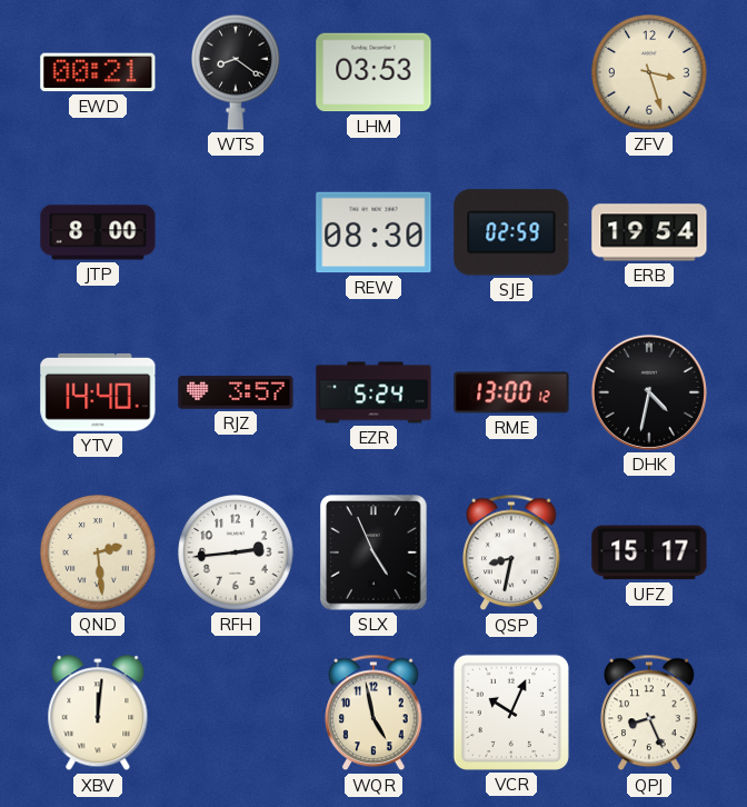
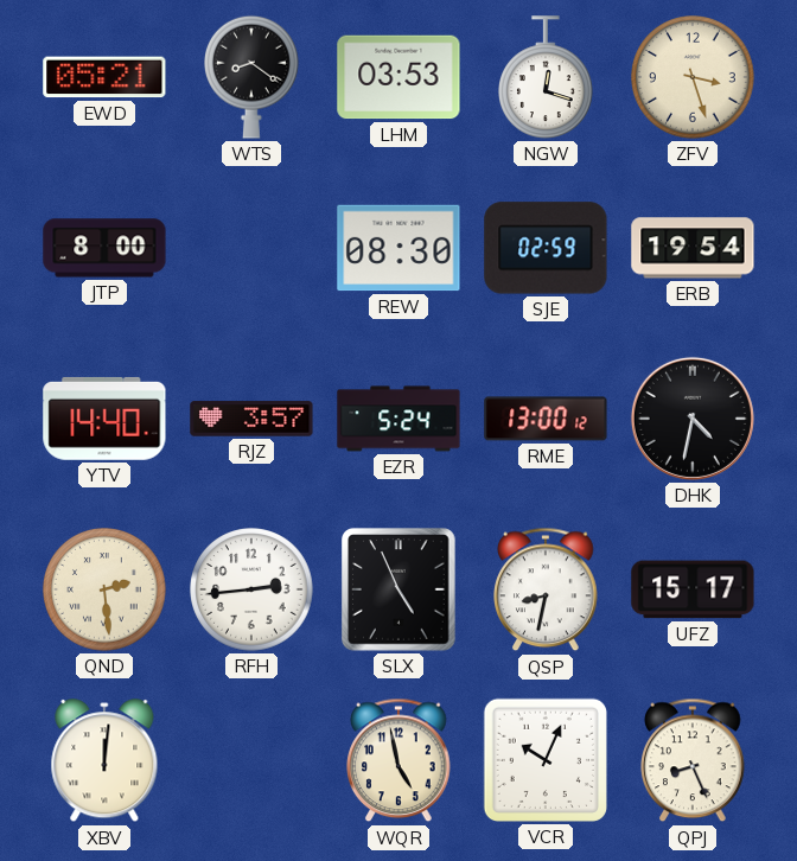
EWD: 00:21 -> 05:21
NGW: none -> 12:18
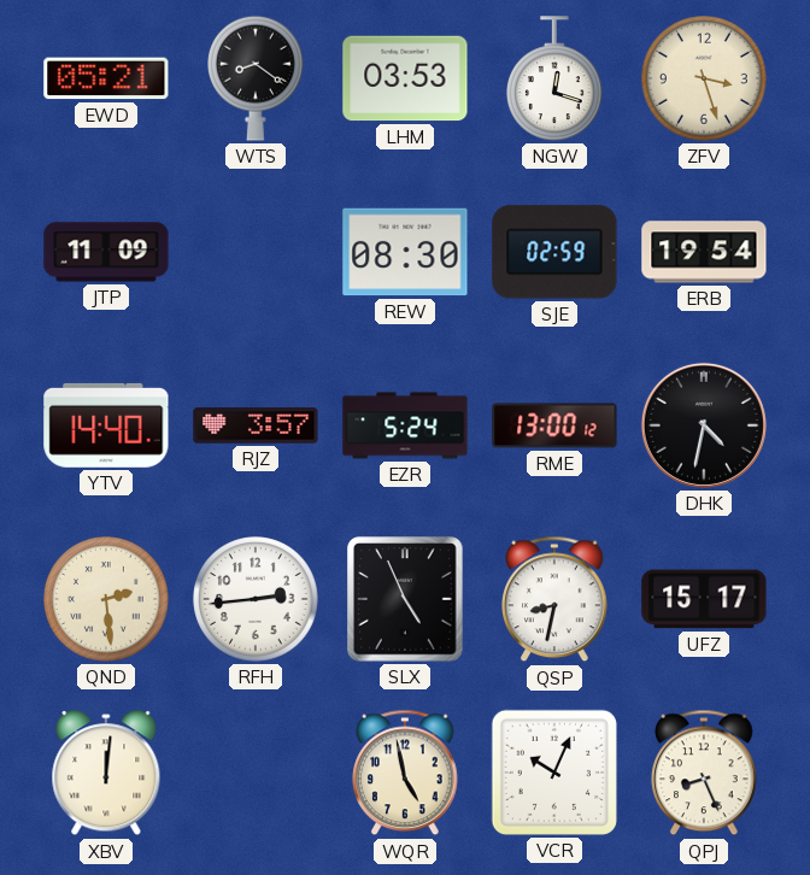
JTP: 8:00 -> 11:09
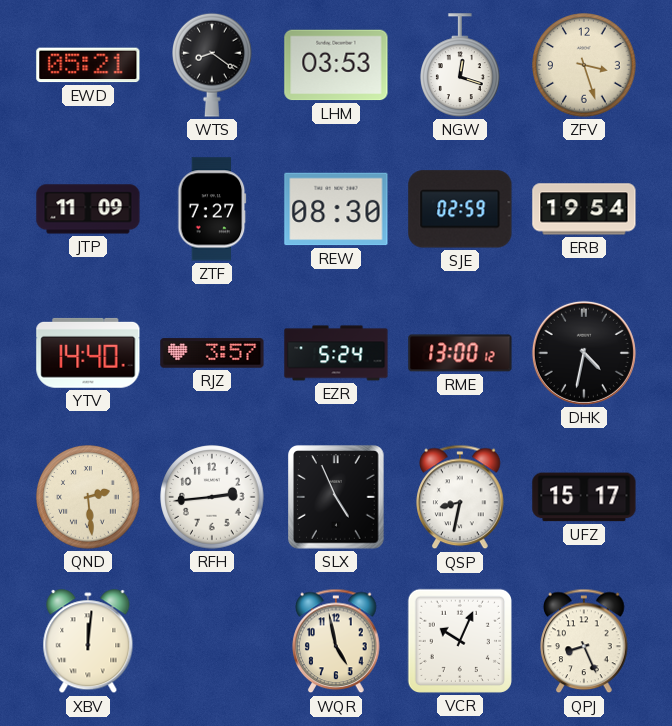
ZTF: none -> 7:27
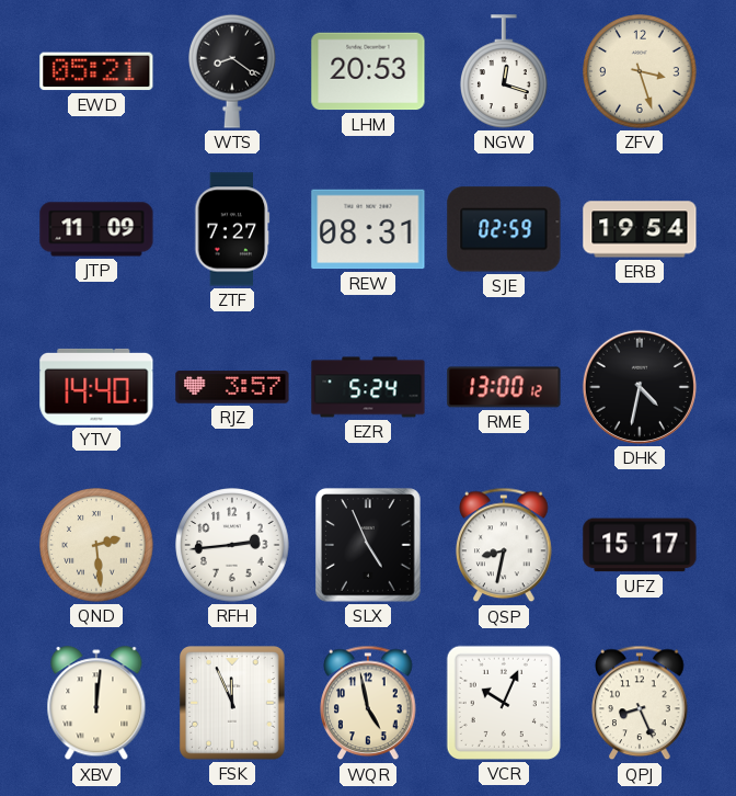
LHM: 03:53 -> 20:53
REW: 08:30 -> 08:31
FSK: none -> 11:56
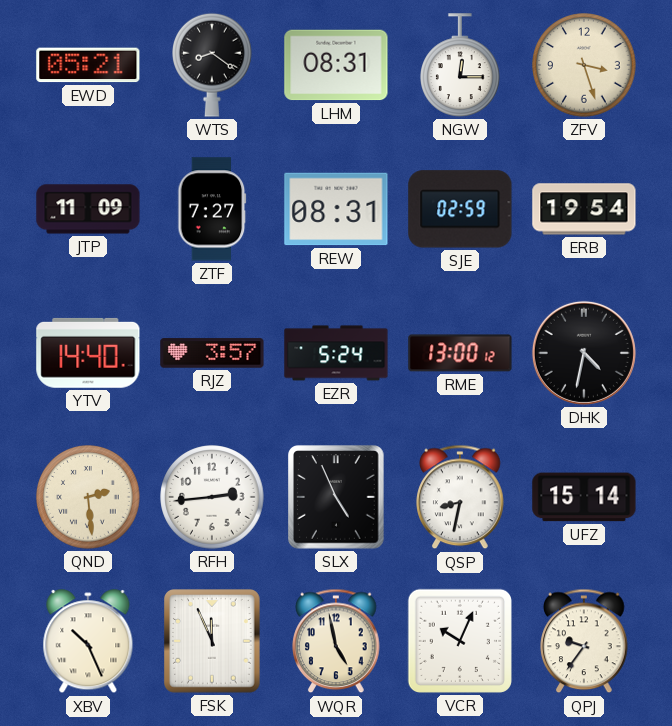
LHM: 20:53 -> 08:31
NGW: 12:18 -> 12:15
UFZ: 15:17 -> 15:14
XBV: 12:01 -> 10:26
QPJ: 8:26 -> 9:36
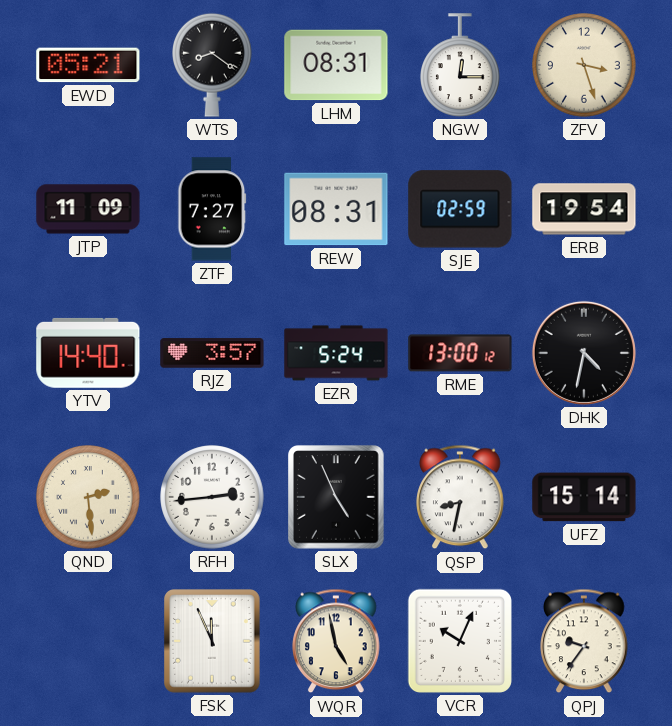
XBV: 10:26 -> none
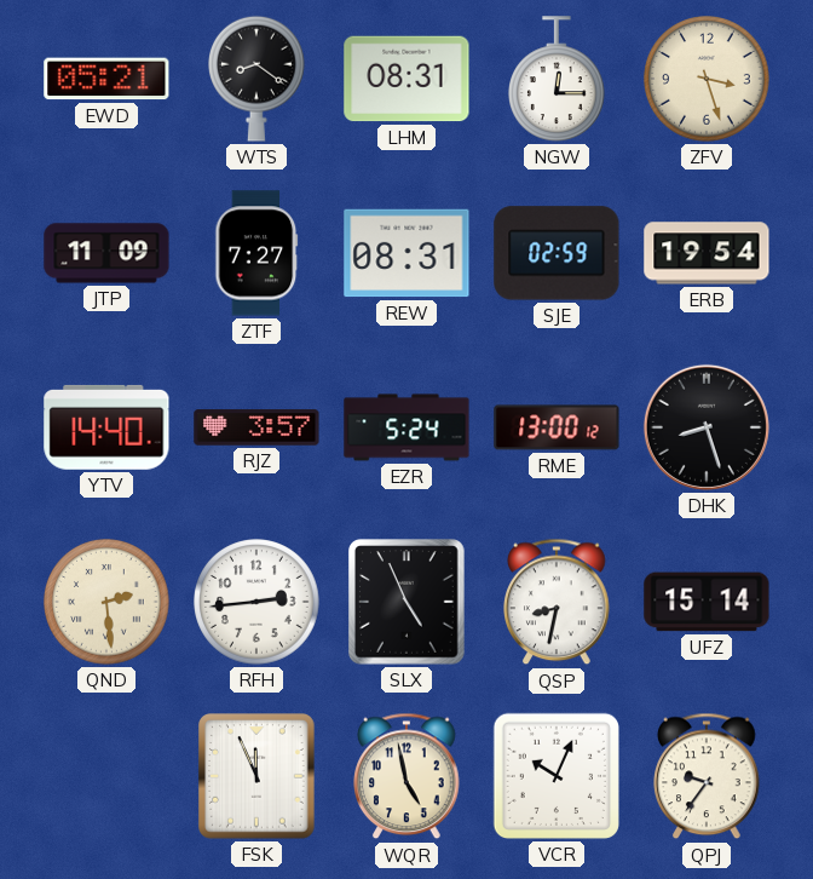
DHK: 4:32 -> 8:27
